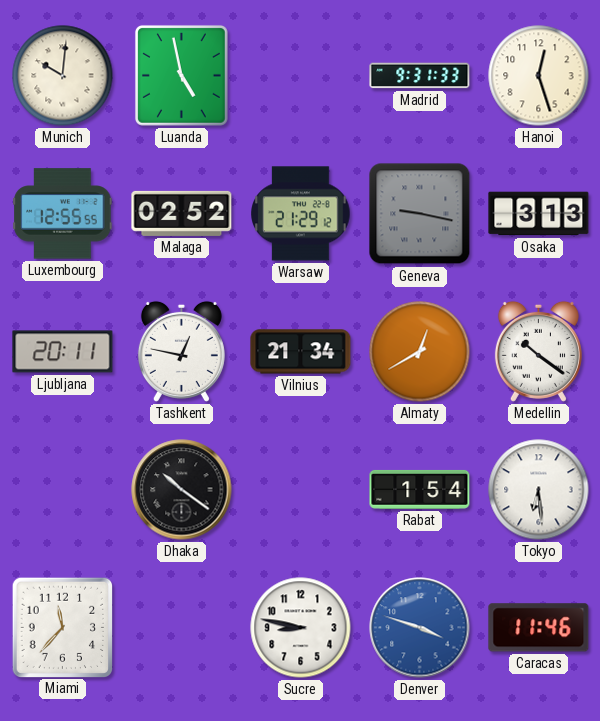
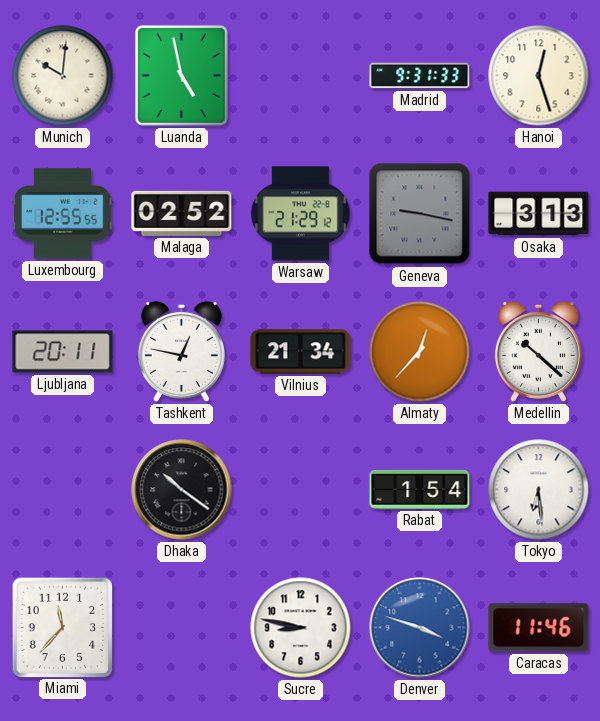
Almaty: 12:40 -> 12:37
Medellin: 10:21 -> 10:22
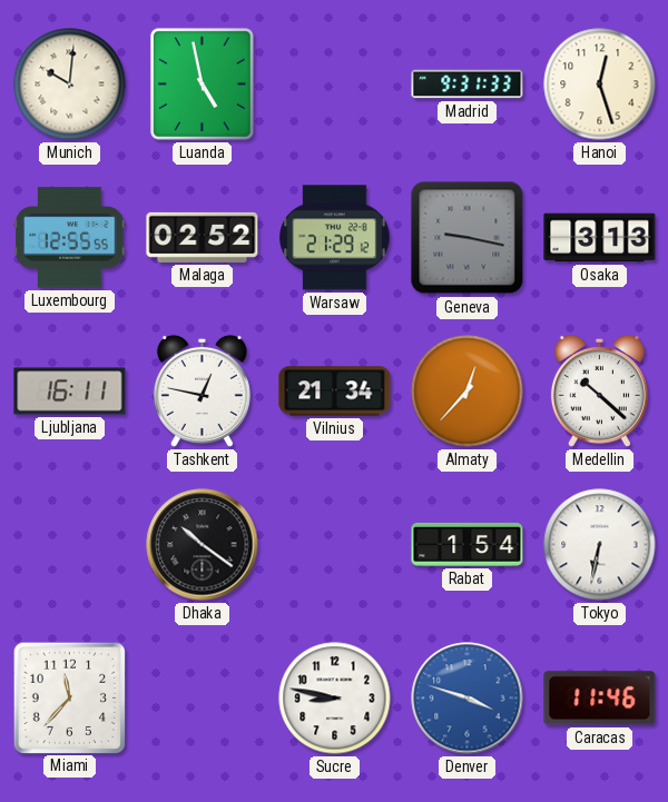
Ljubljana: 20:11 -> 16:11
Tokyo: 6:29 -> 6:32
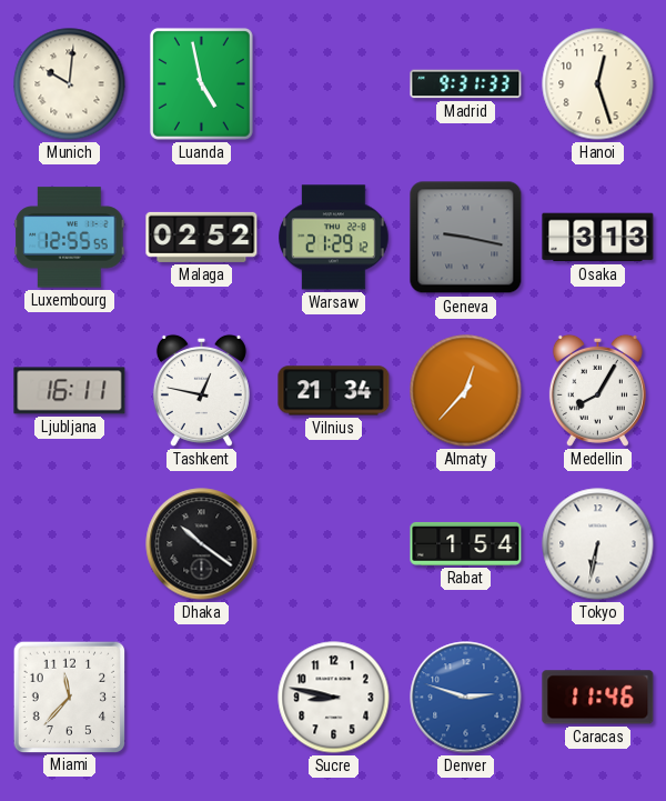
Medellin: 10:22 -> 8:05
Denver: 3:48 -> 2:48
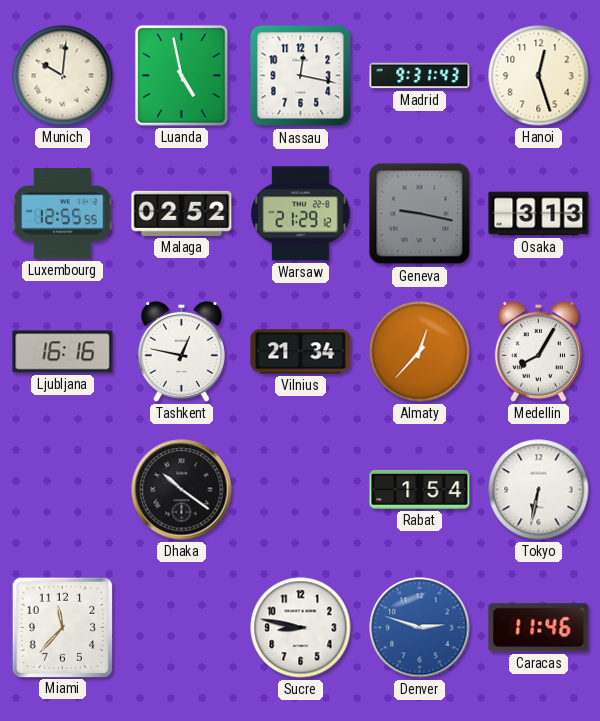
Nassau: none -> 12:17
Madrid: 9:31:33 -> 9:31:43
Ljubljana: 16:11 -> 16:16
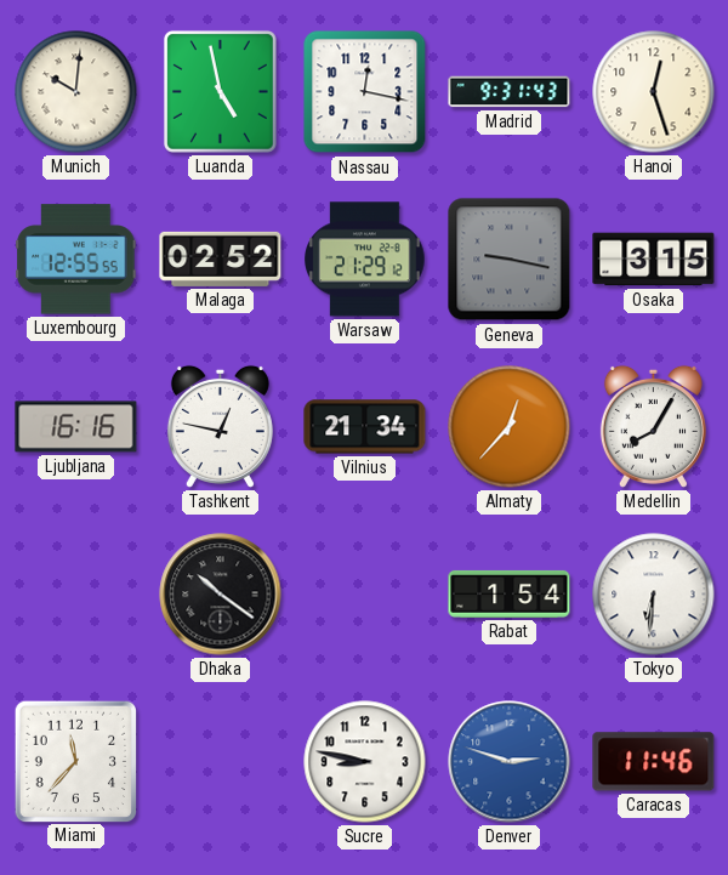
Osaka: 3:13 -> 3:15
Tokyo: 6:32 -> 6:31
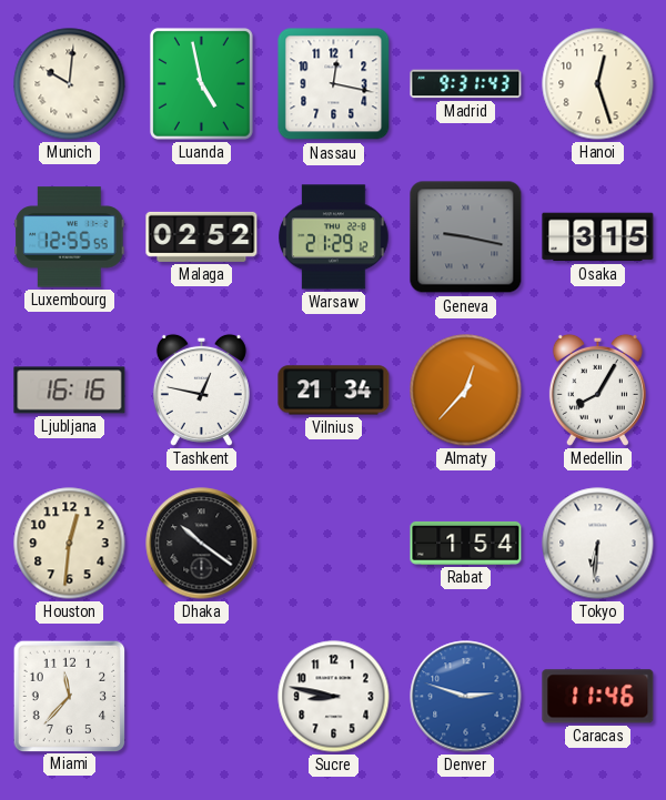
Houston: none -> 12:31
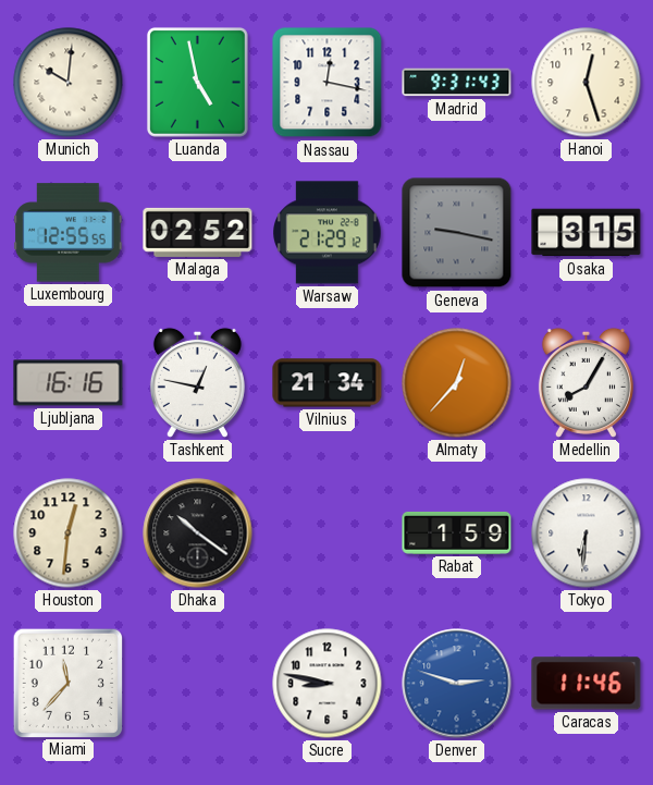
Rabat: 1:54 -> 1:59
